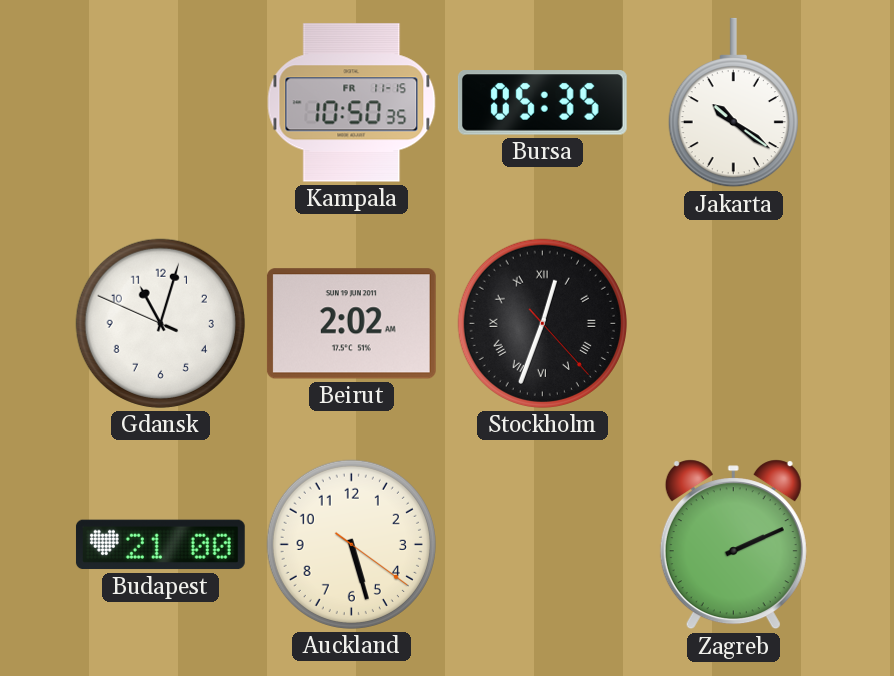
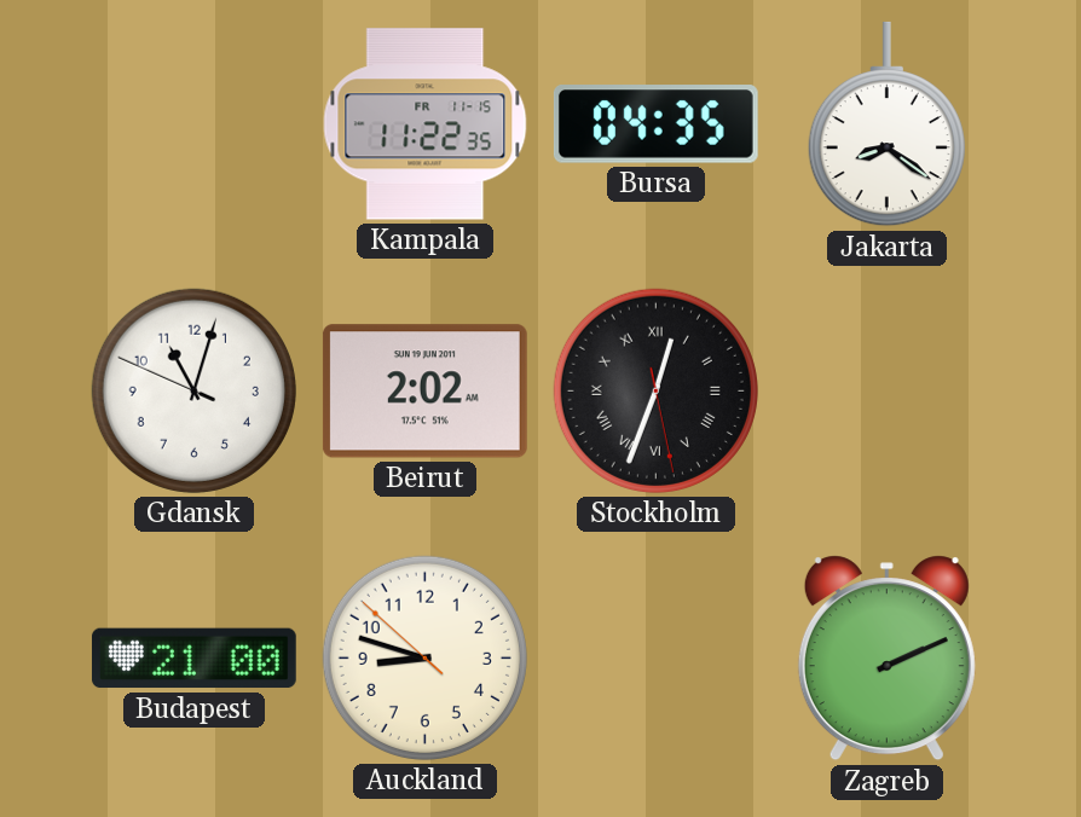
Kampala: 10:50 -> 11:22
Bursa: 05:35 -> 04:35
Jakarta: 10:21 -> 8:21
Stockholm: 12:33:23 -> 12:33:28
Auckland: 5:27 -> 8:47
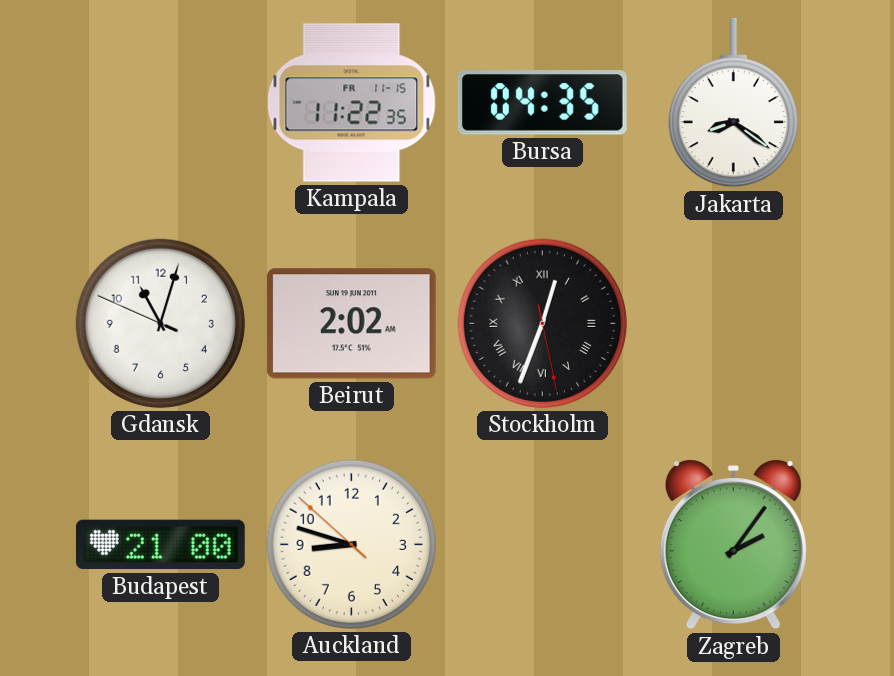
Zagreb: 2:11 -> 2:06
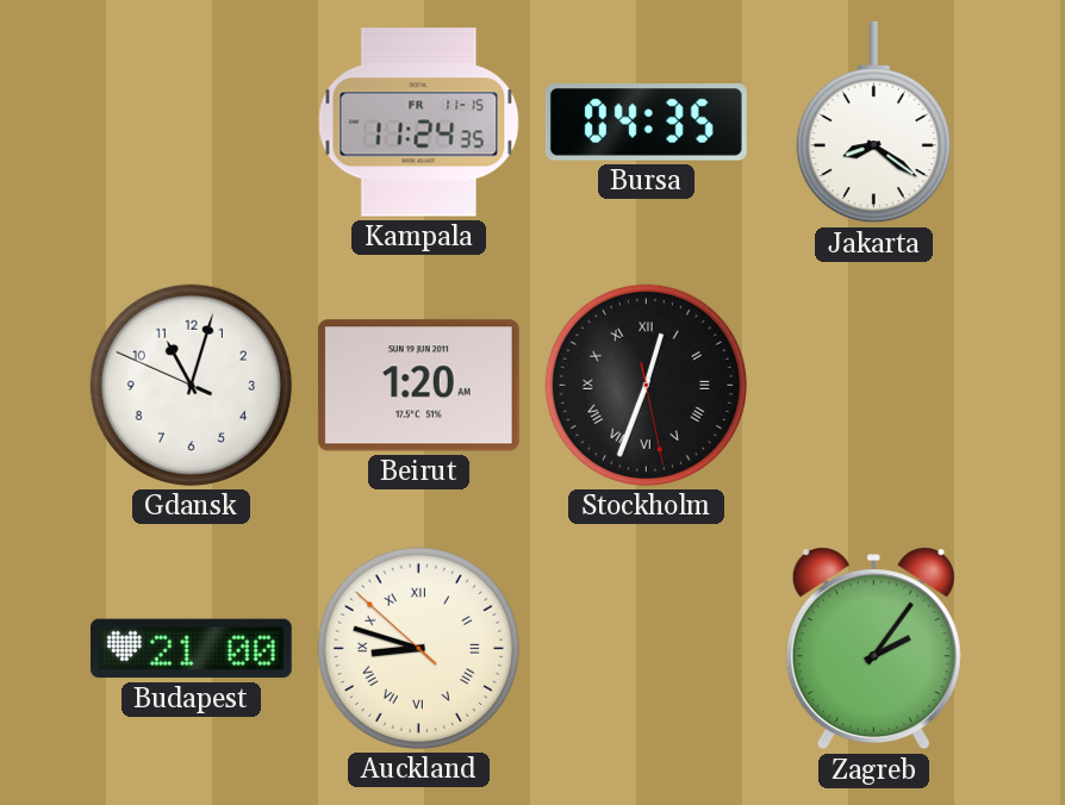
Kampala: 11:22 -> 11:24
Beirut: 2:02 -> 1:20
Auckland numerals: Arabic -> Roman
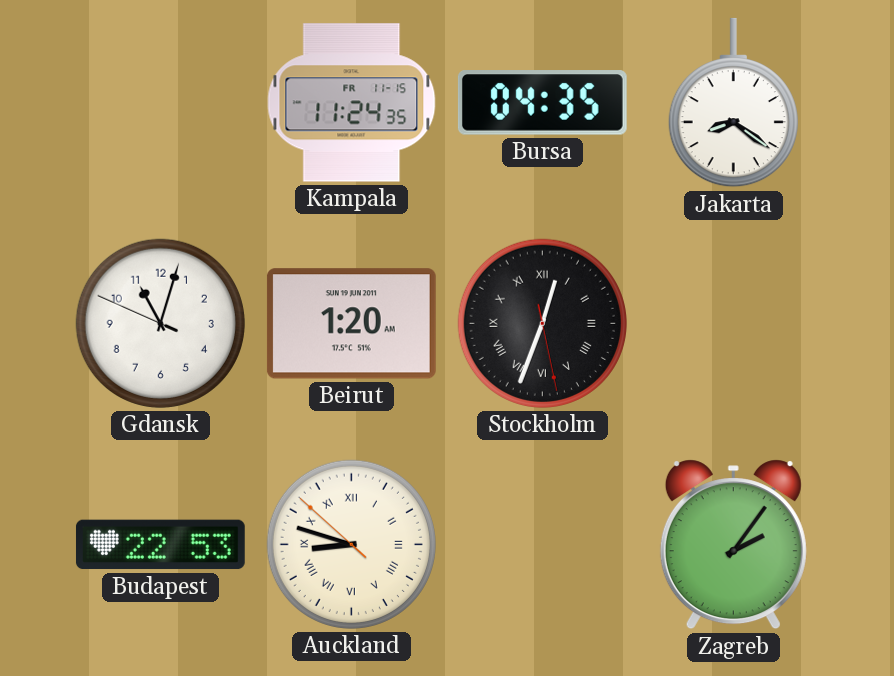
Budapest: 21:00 -> 22:53
